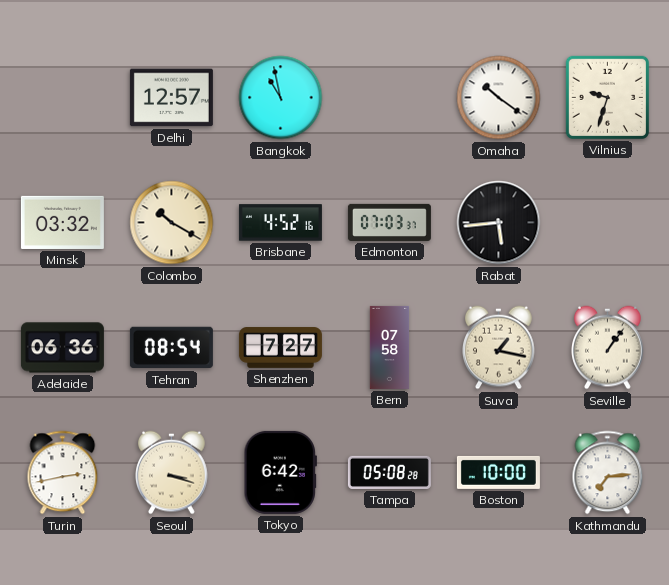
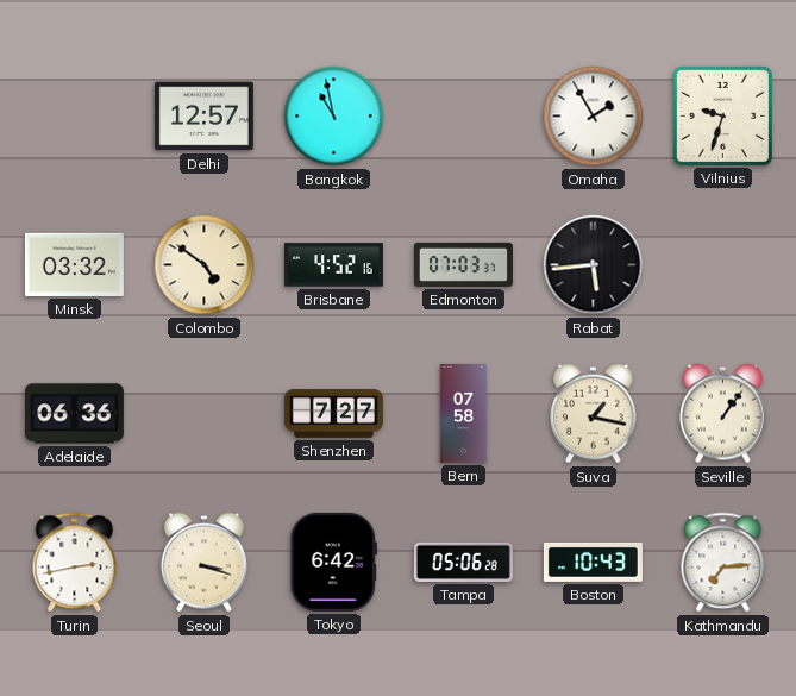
Omaha: 10:21 -> 1:55
Colombo: 10:20 -> 4:51
Tehran: 08:54 -> none
Tampa: 05:08 -> 05:06
Boston: 10:00 -> 10:43
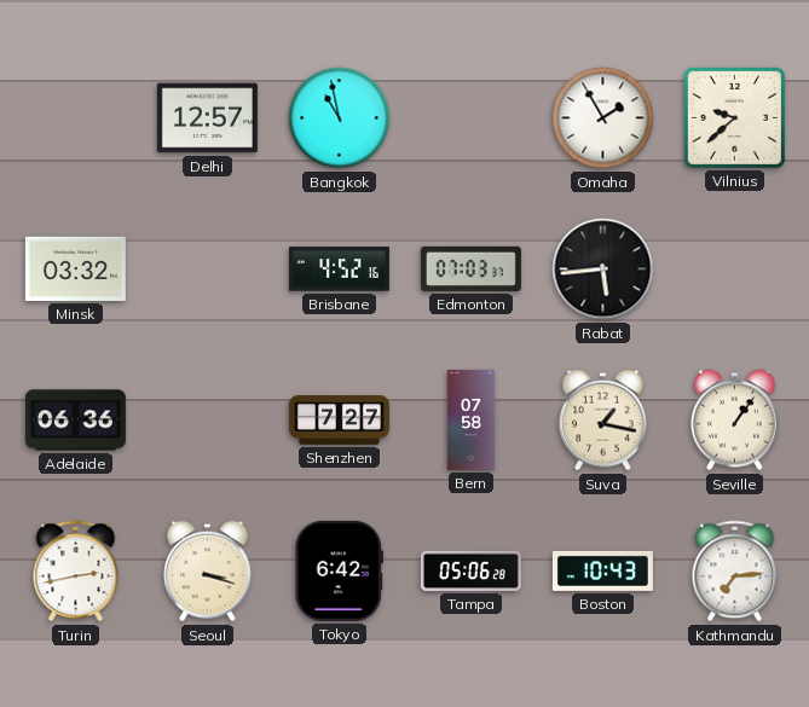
Vilnius: 9:33 -> 9:38
Colombo: 4:51 -> none
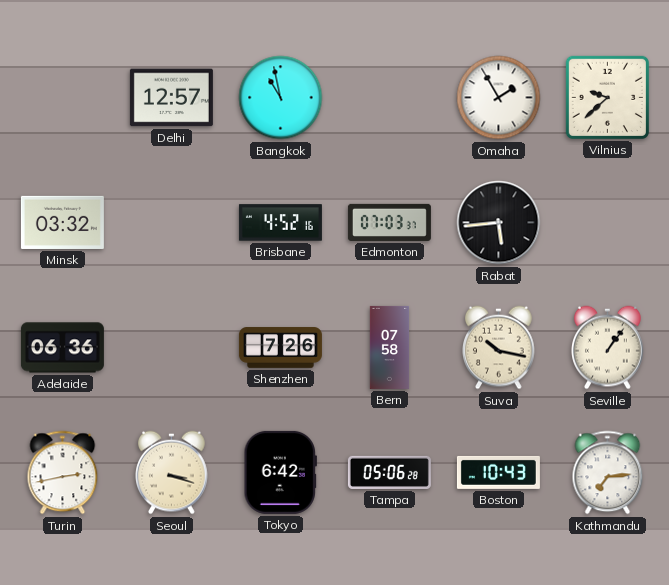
Shenzhen: 7:27 -> 7:26
Suva: 1:17 -> 10:17
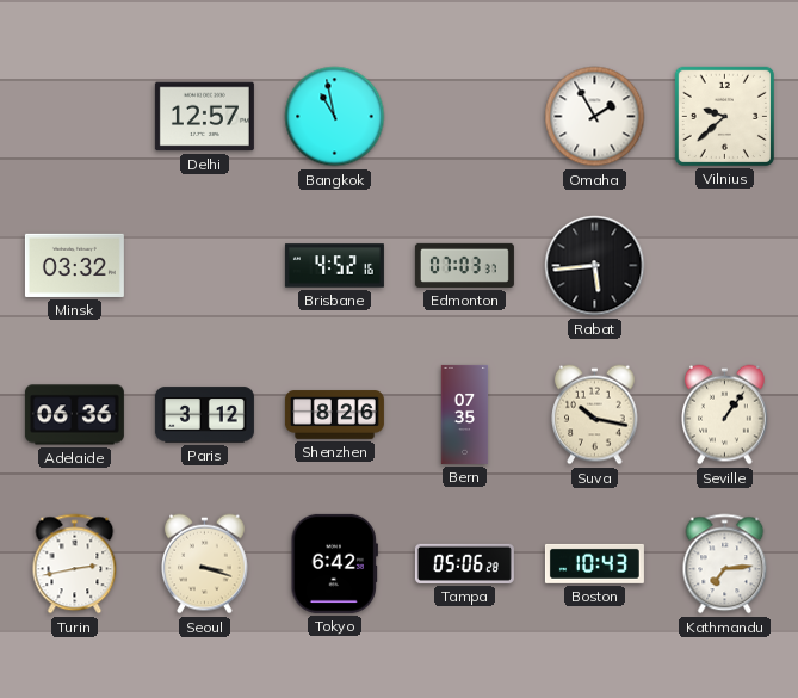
Paris: none -> 3:12
Shenzhen: 7:26 -> 8:26
Bern: 07:58 -> 07:35
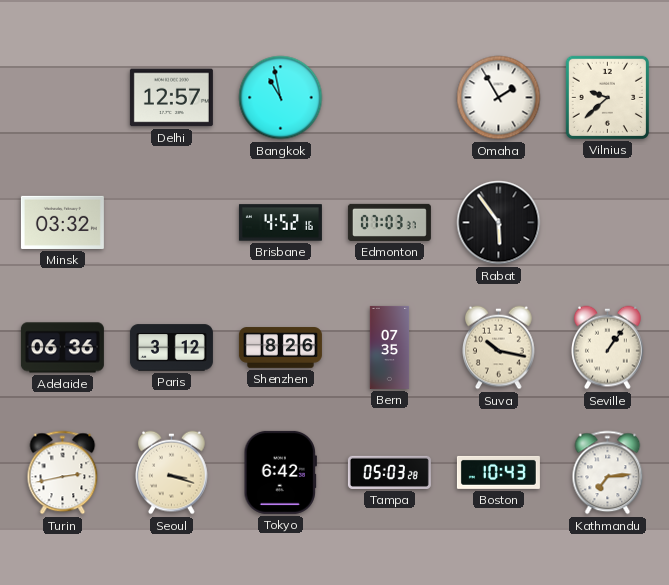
Rabat: 5:44 -> 5:54
Tampa: 05:06 -> 05:03
